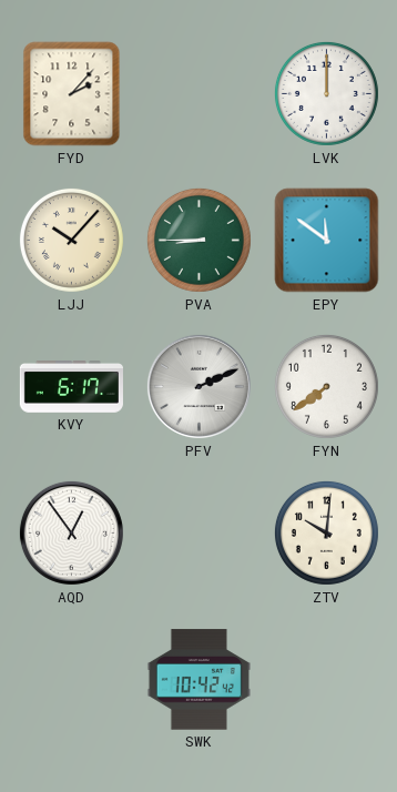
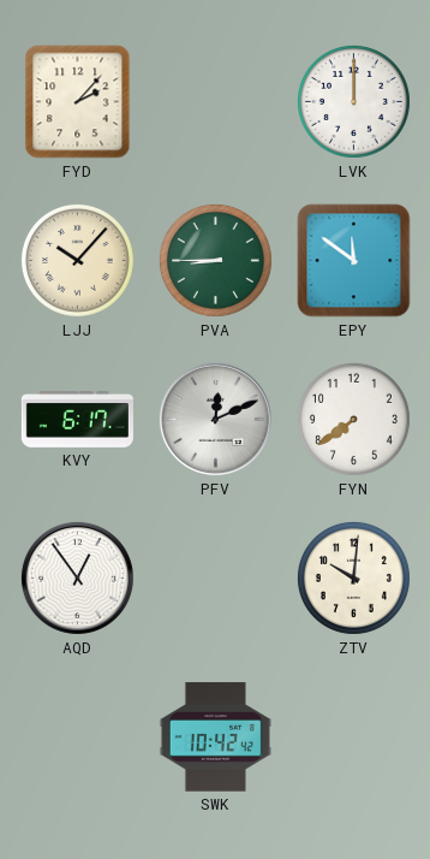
PFV: 2:11 -> 12:11
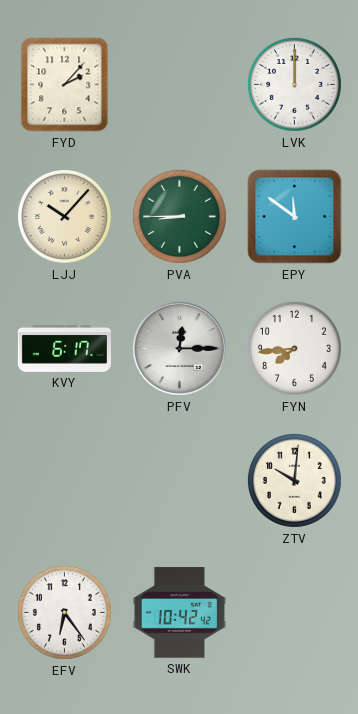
PFV: 12:11 -> 12:15
FYN: 7:39 -> 7:44
AQD: 12:54 -> none
EFV: none -> 6:24
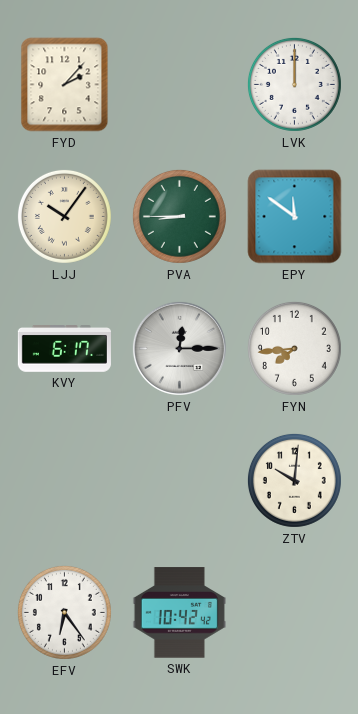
LJJ: 10:07 -> 10:06
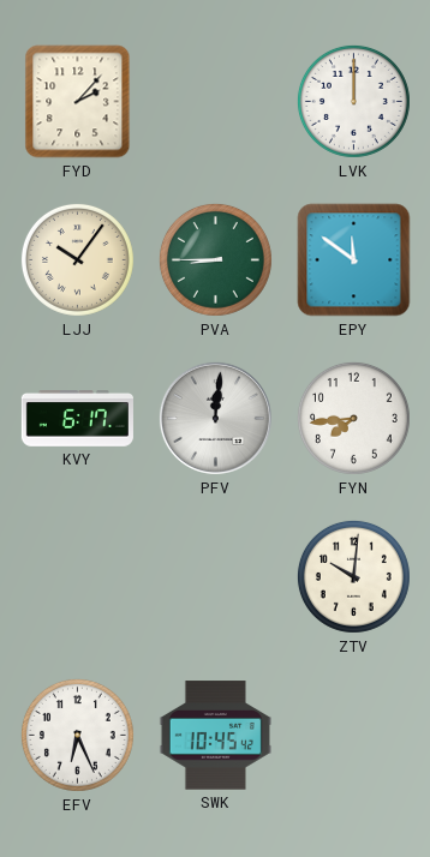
PFV: 12:15 -> 12:01
EFV: 6:24 -> 6:26
SWK: 10:42 -> 10:45
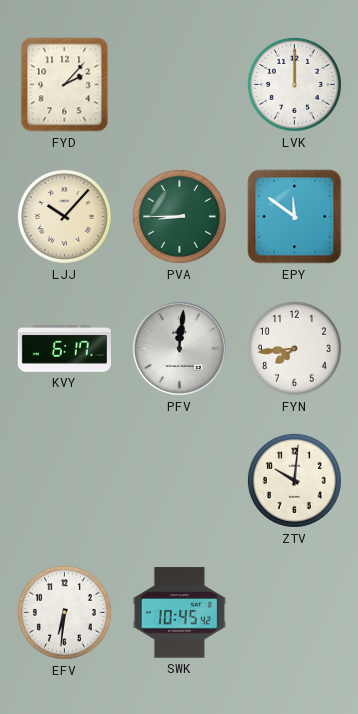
LJJ: 10:06 -> 10:07
EFV: 6:26 -> 6:31
